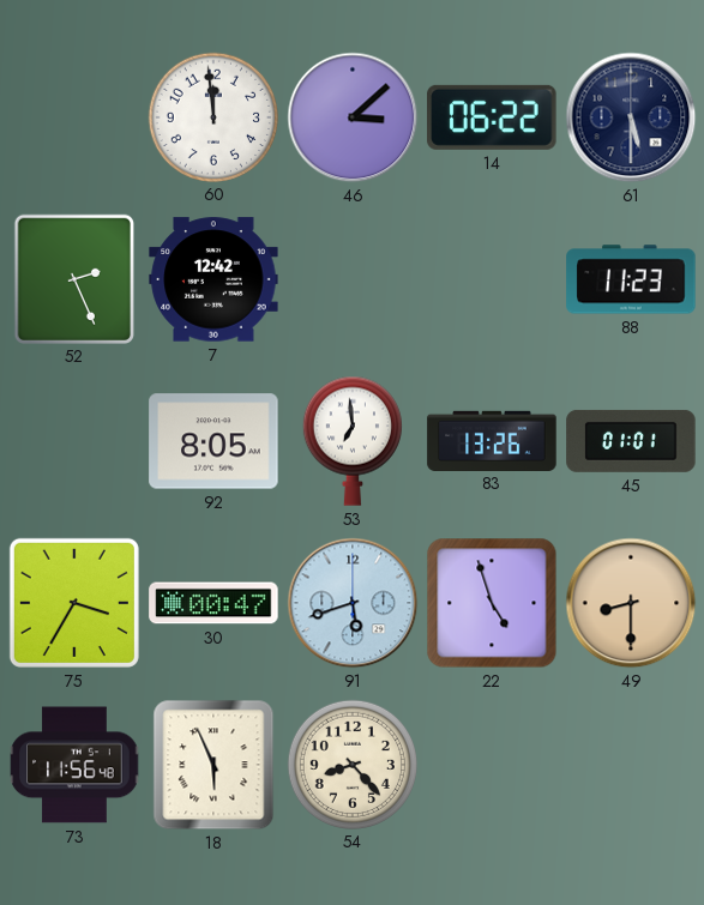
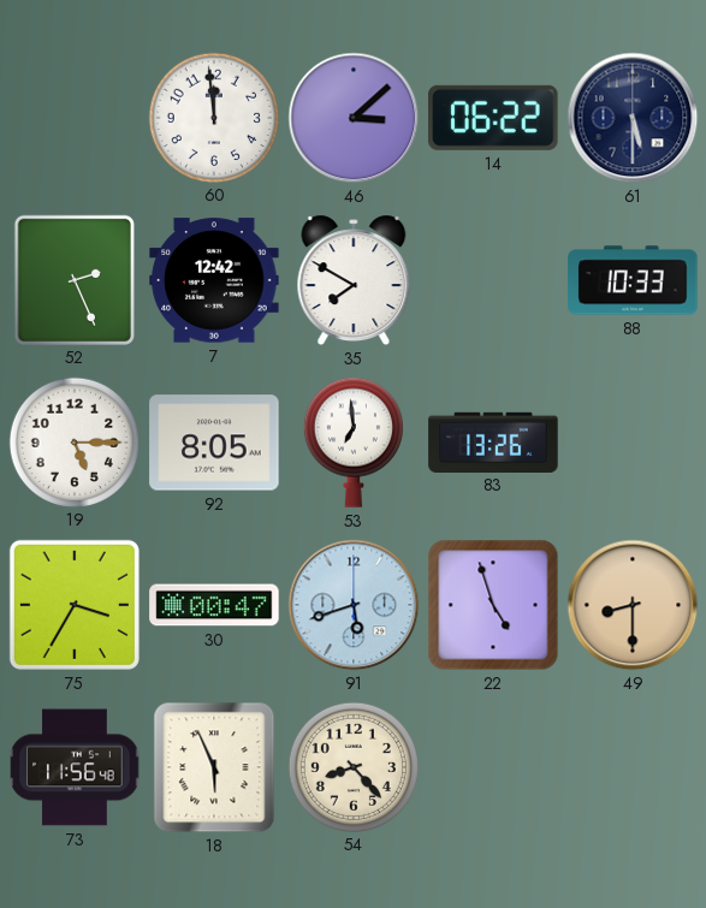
35: none -> 7:50
88: 11:23 -> 10:33
19: none -> 5:15
45: 01:01 -> none
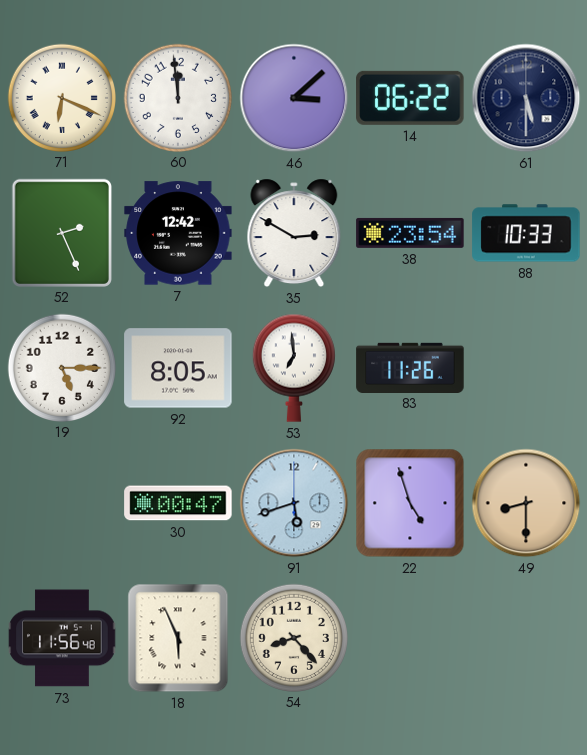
71: none -> 6:19
35: 7:50 -> 2:50
38: none -> 23:54
83: 13:26 -> 11:26
75: 3:35 -> none
